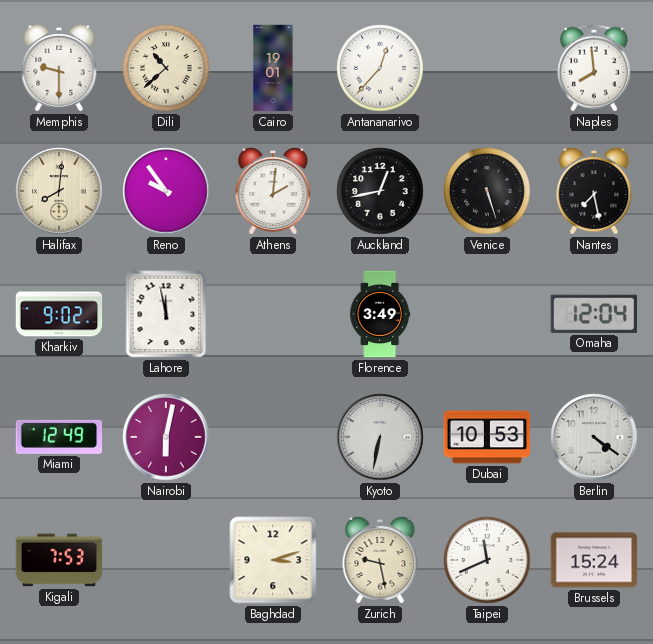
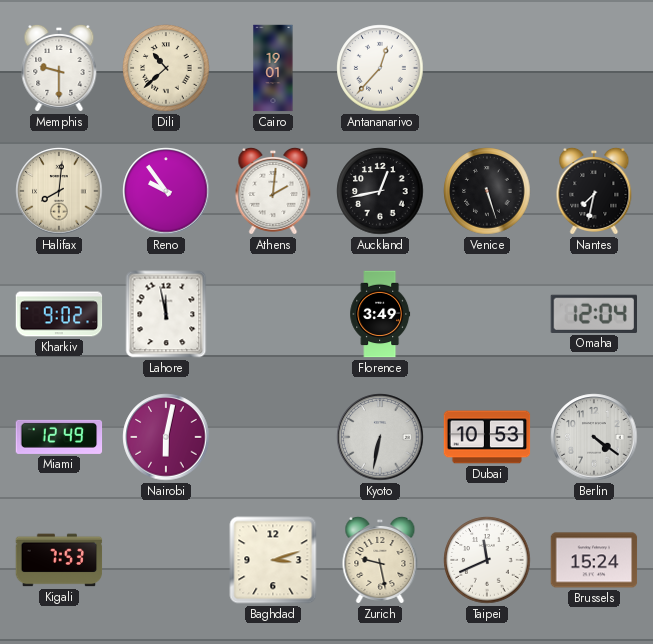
Naples: 7:59 -> none
Nantes: 7:28 -> 7:32
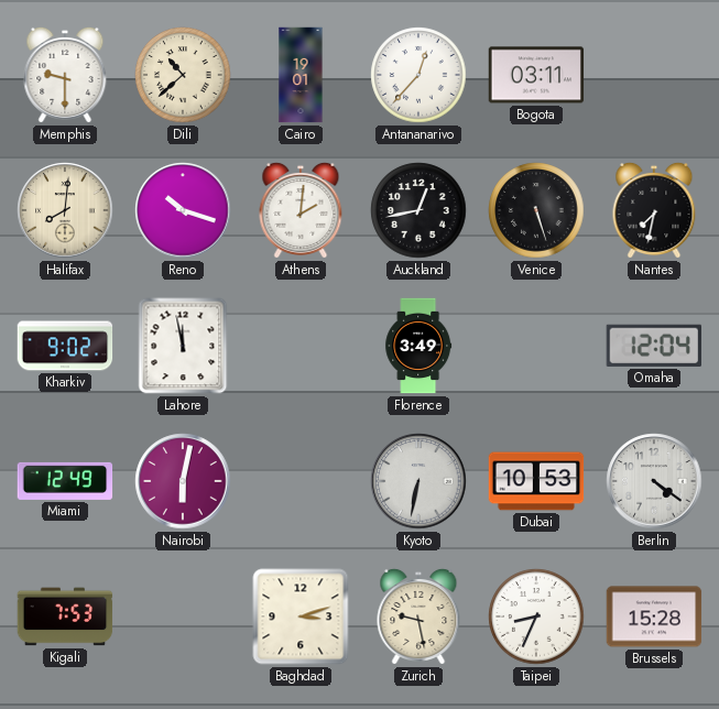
Bogota: none -> 03:11
Reno: 9:54 -> 10:18
Taipei: 11:41 -> 8:34
Brussels: 15:24 -> 15:28
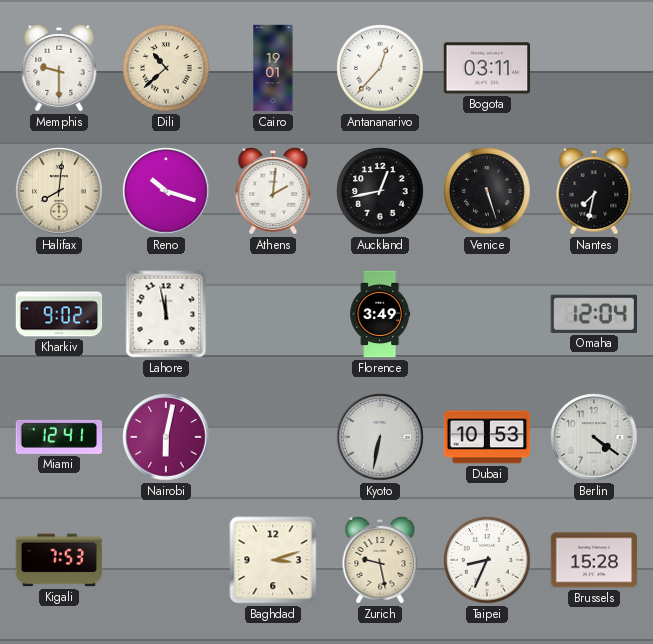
Miami: 12:49 -> 12:41
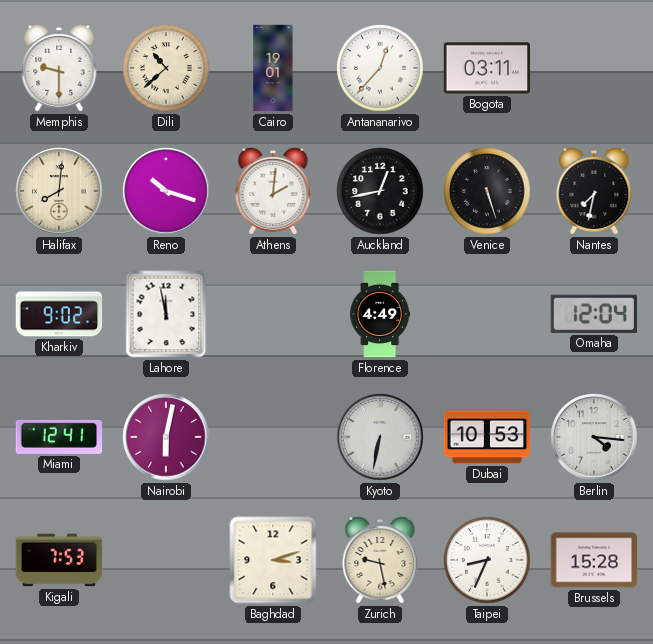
Florence: 3:49 -> 4:49
Berlin: 4:21 -> 4:16
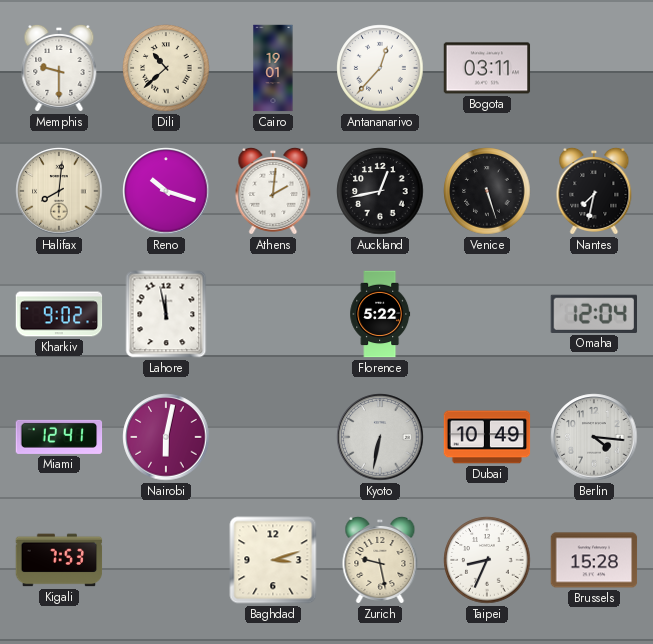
Florence: 4:49 -> 5:22
Dubai: 10:53 -> 10:49
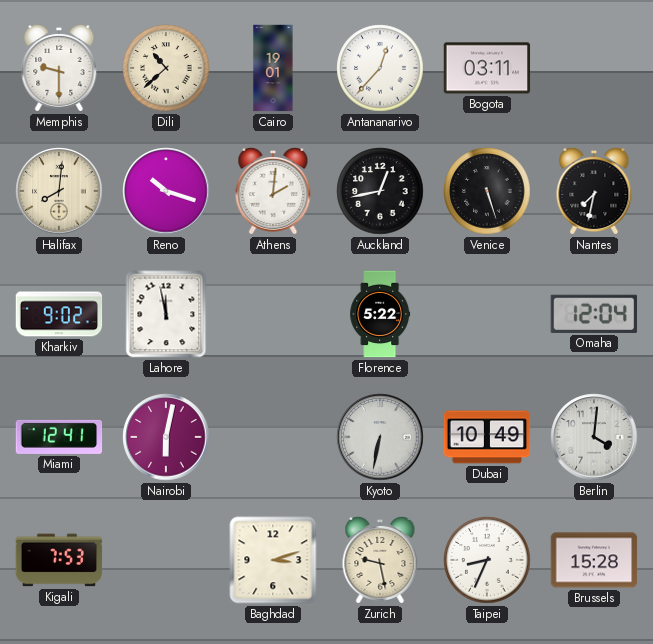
Berlin: 4:16 -> 4:01
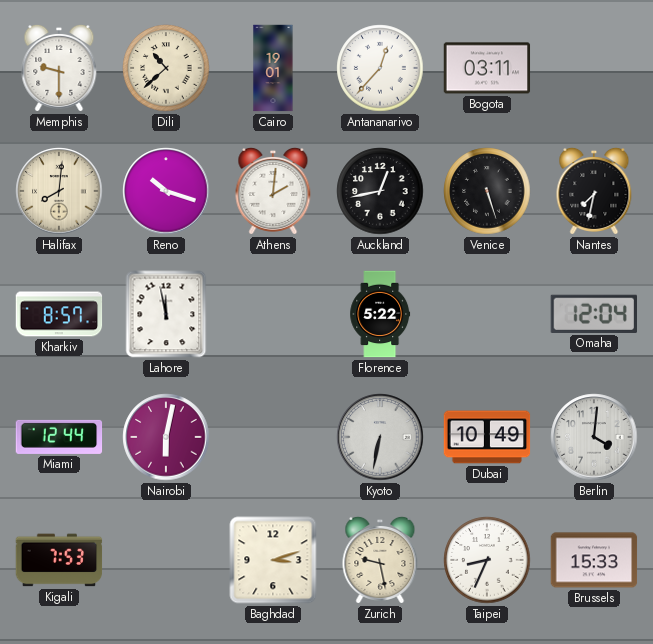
Kharkiv: 9:02 -> 8:57
Miami: 12:41 -> 12:44
Brussels: 15:28 -> 15:33
